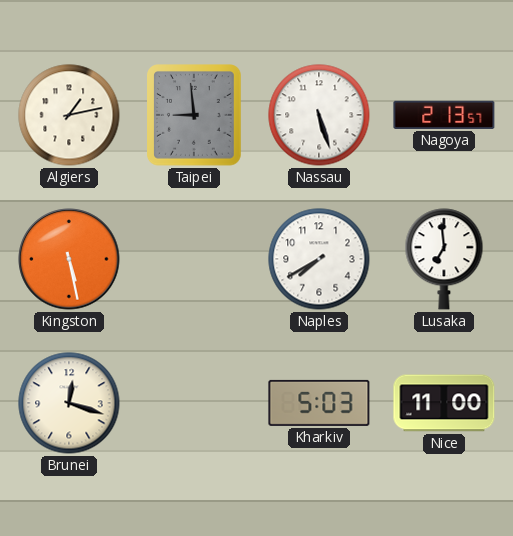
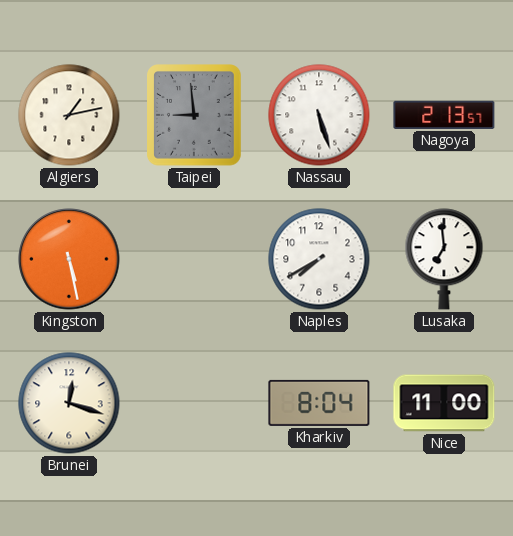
Kharkiv: 5:03 -> 8:04
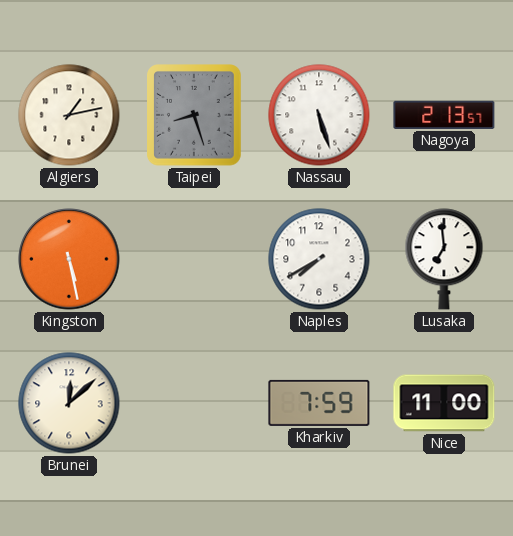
Taipei: 8:59 -> 8:27
Brunei: 12:18 -> 12:08
Kharkiv: 8:04 -> 7:59
